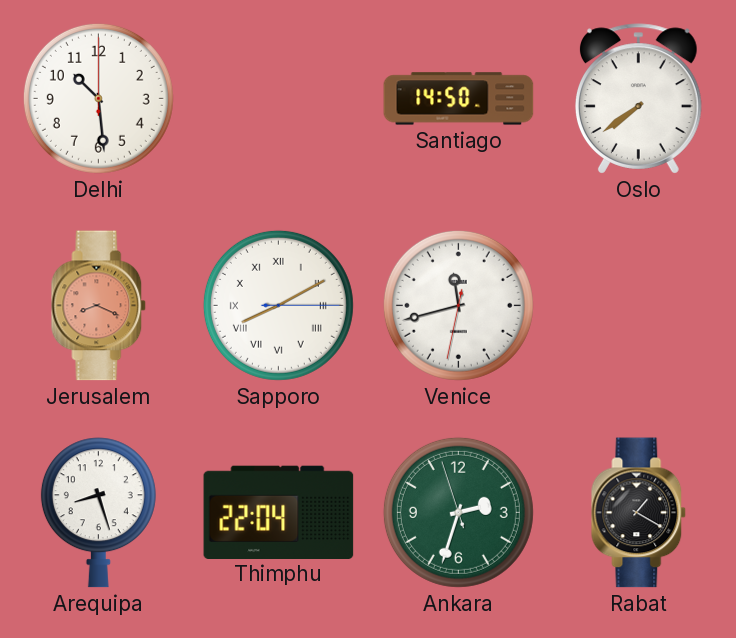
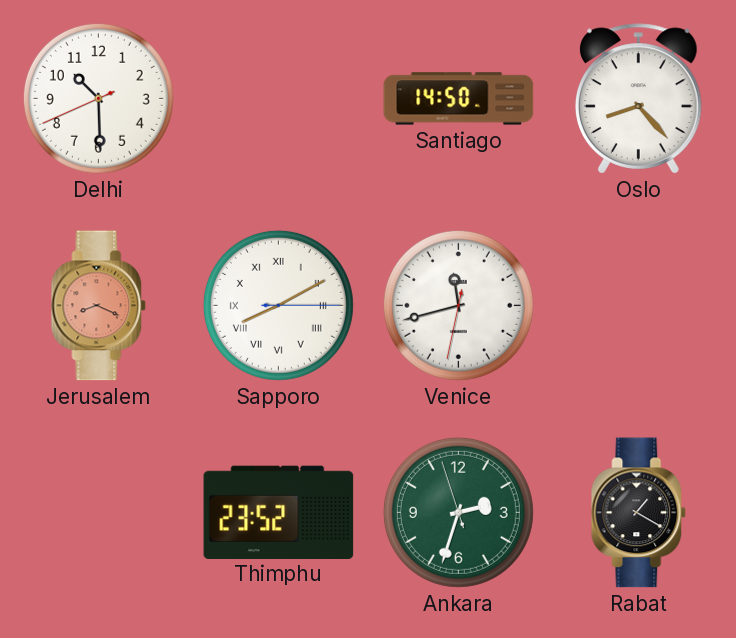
Delhi: 10:29:00 -> 10:29:41
Oslo: 7:39 -> 8:23
Arequipa: 8:27 -> none
Thimphu: 22:04 -> 23:52
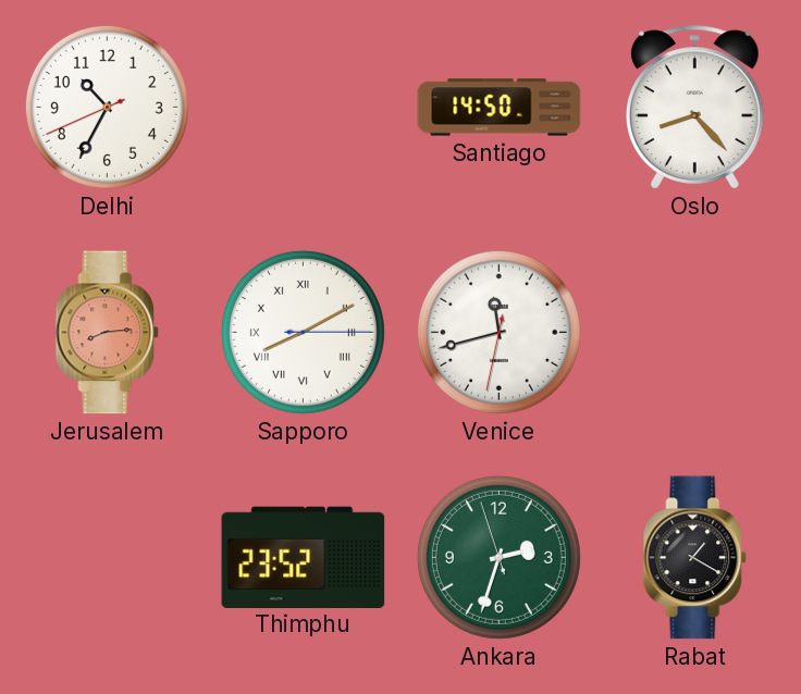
Delhi: 10:29 -> 10:34
Jerusalem: 8:19 -> 8:14
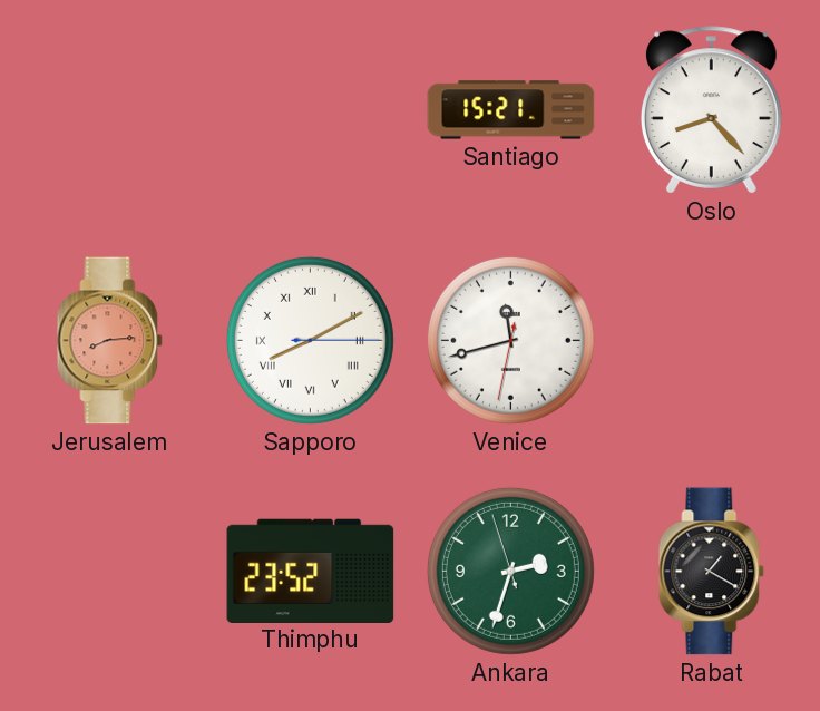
Delhi: 10:34 -> none
Santiago: 14:50 -> 15:21
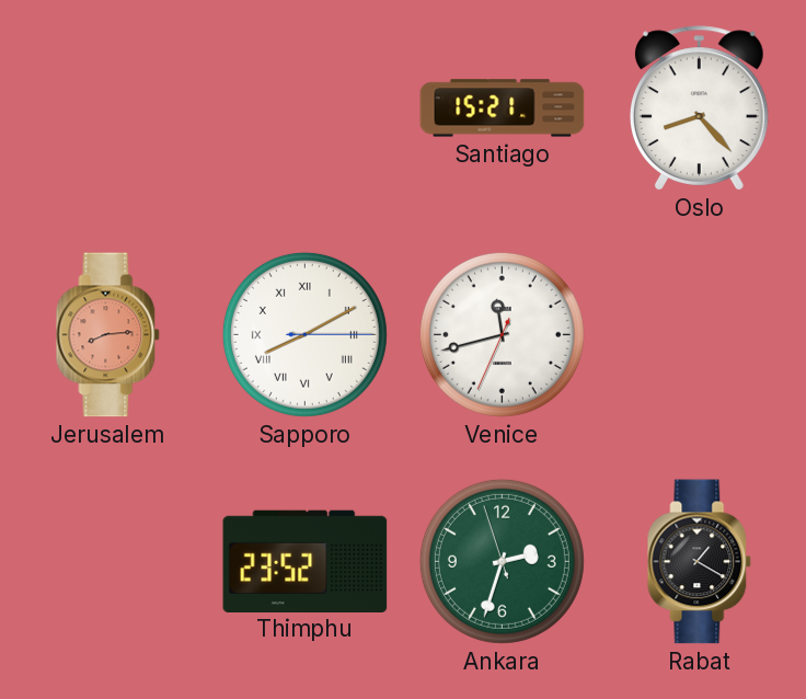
Venice: 11:42:32 -> 11:42:34
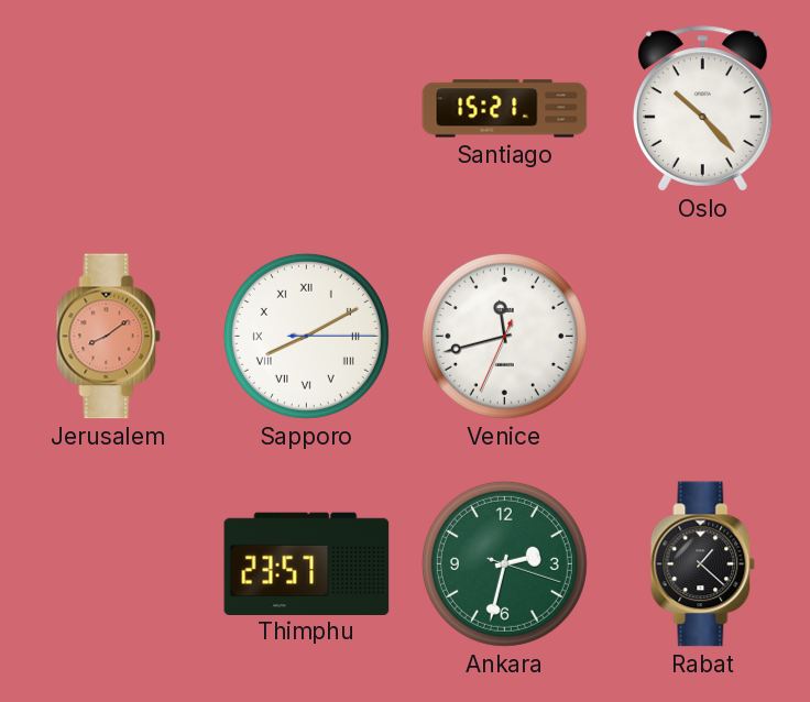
Oslo: 8:23 -> 10:23
Jerusalem: 8:14 -> 8:09
Thimphu: 23:52 -> 23:57
Ankara: 2:32:57 -> 2:32:18
Rabat: 1:20 -> 1:22
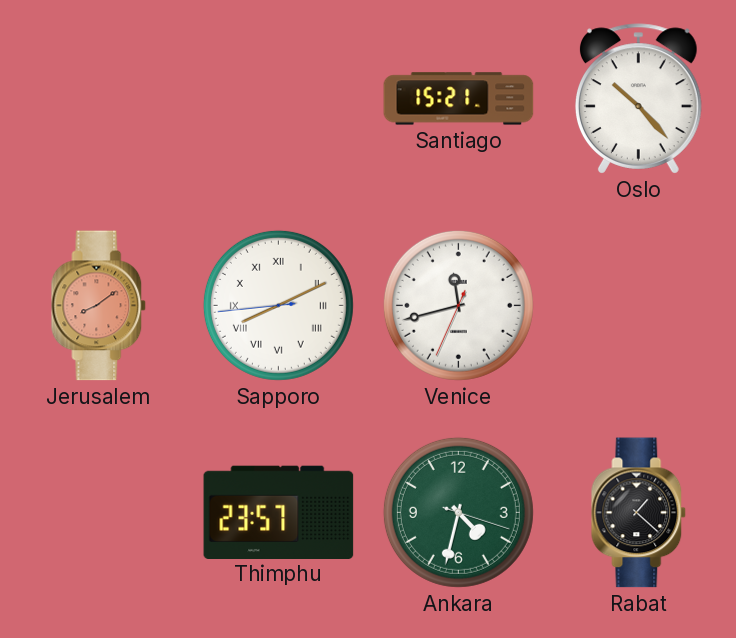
Sapporo: 8:10:15 -> 8:10:44
Ankara: 2:32 -> 4:32
